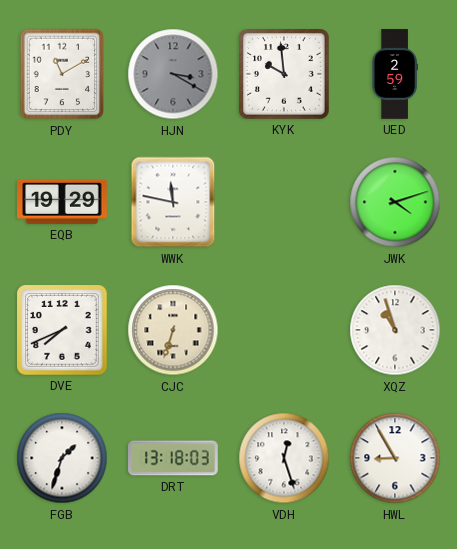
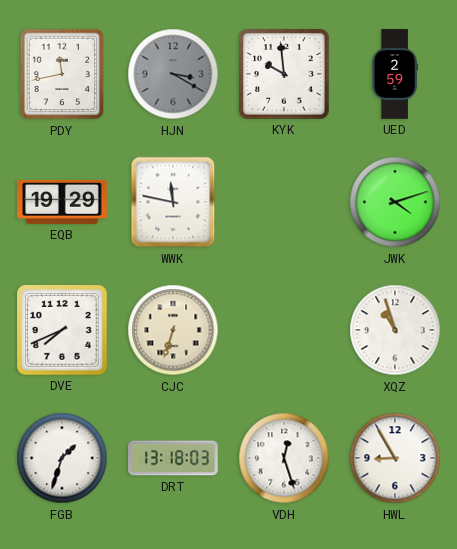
PDY: 11:10 -> 11:43
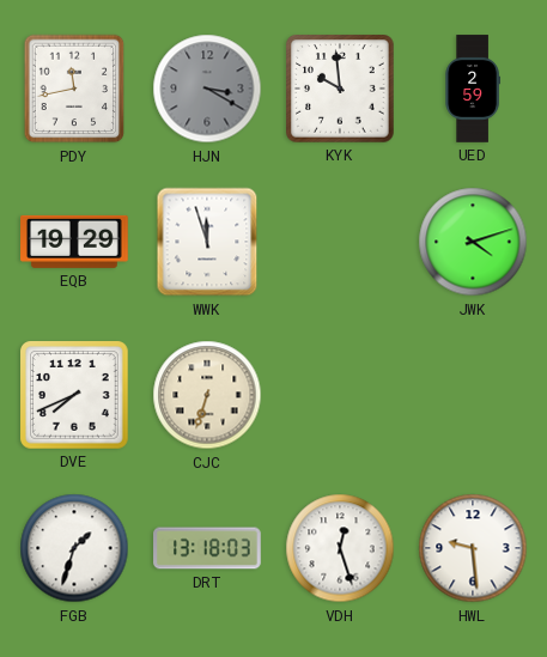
WWK: 11:47 -> 11:57
XQZ: 10:57 -> none
HWL: 8:55 -> 9:29
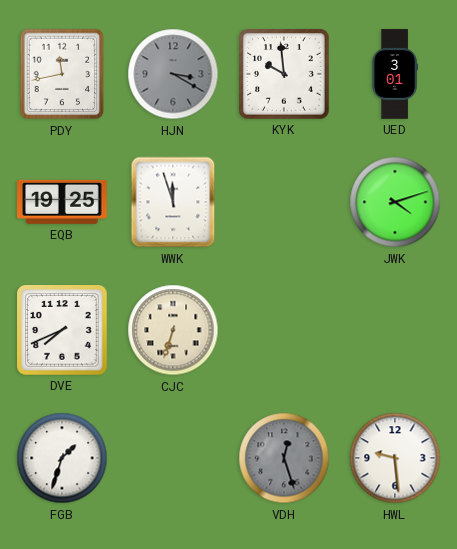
UED: 2:59 -> 3:01
EQB: 19:29 -> 19:25
DRT: 13:18 -> none
VDH dial: white -> grey
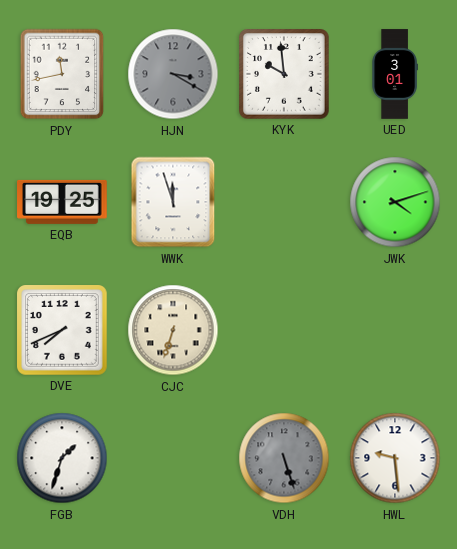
VDH: 12:27 -> 5:27
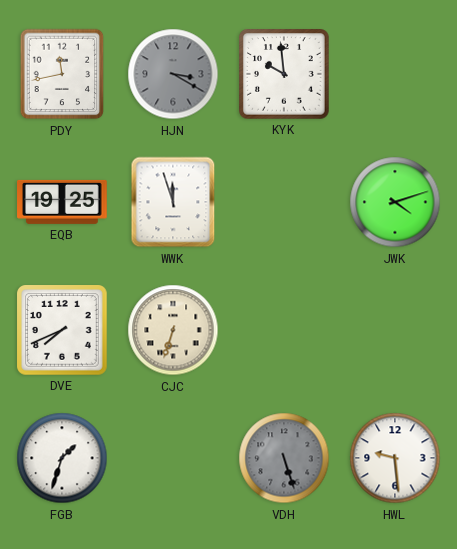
UED: 3:01 -> none
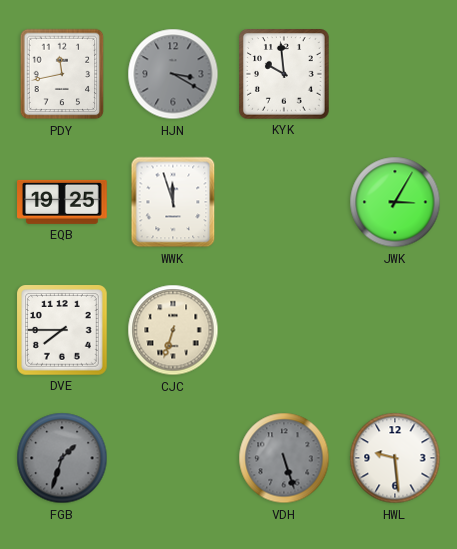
JWK: 4:12 -> 3:05
DVE: 7:41 -> 7:45
FGB dial: white -> grey
